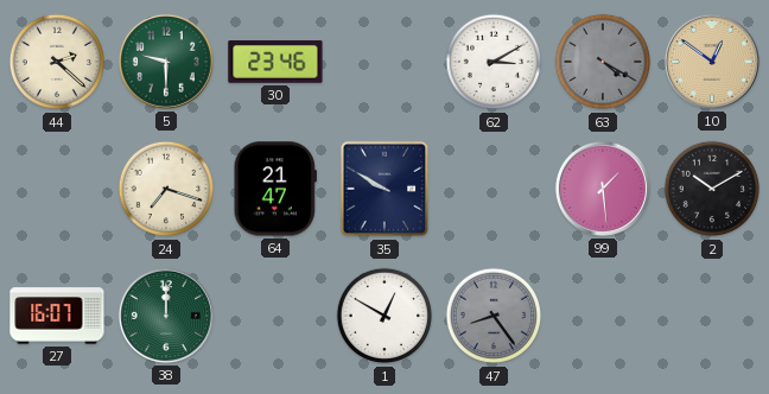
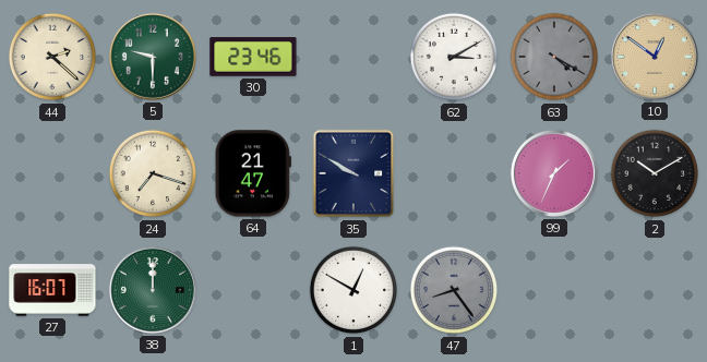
99: 1:29 -> 1:34
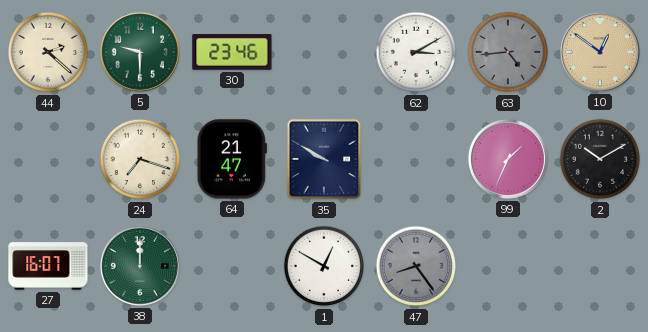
63: 4:20 -> 4:44
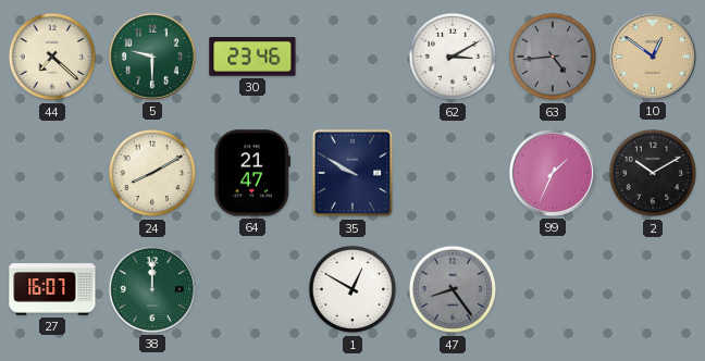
44: 2:22 -> 7:22
24: 7:18 -> 8:10
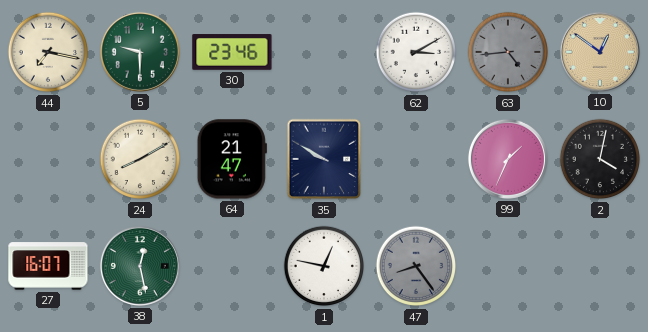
44: 7:22 -> 7:17
2: 10:10 -> 4:02
38: 12:00 -> 12:28
1: 12:50 -> 12:47
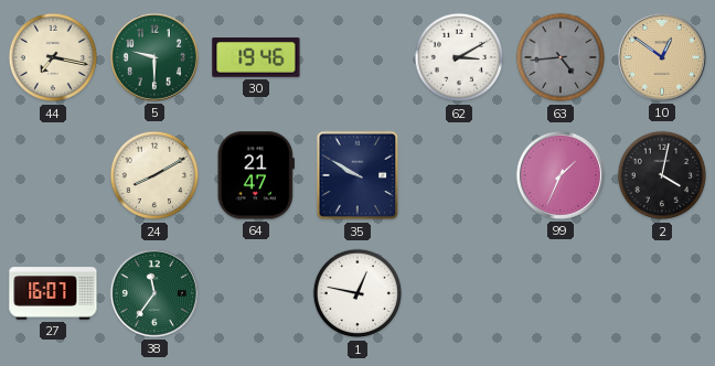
30: 23:46 -> 19:46
38: 12:28 -> 11:36
47: 8:24 -> none
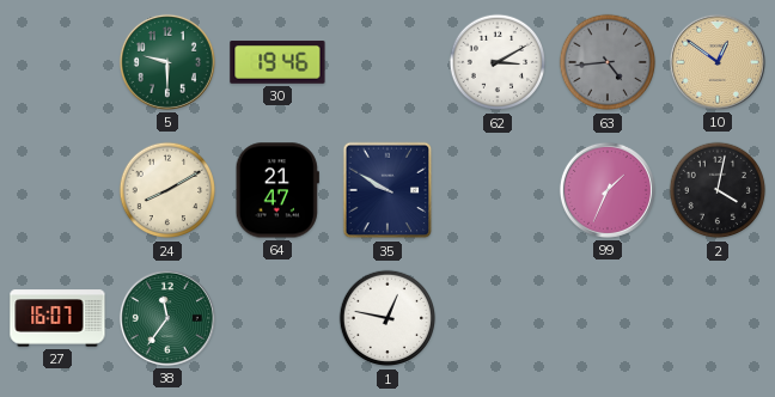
44: 7:17 -> none
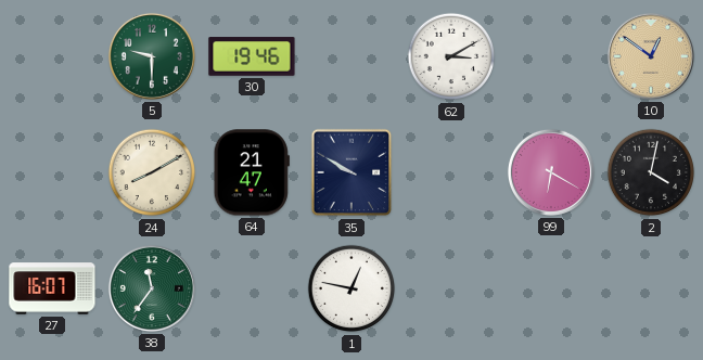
63: 4:44 -> none
99: 1:34 -> 6:20
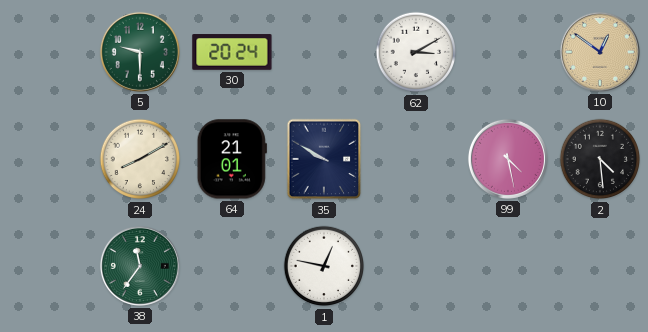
30: 19:46 -> 20:24
64: 21:47 -> 21:01
99: 6:20 -> 4:28
2: 4:02 -> 4:29
27: 16:07 -> none
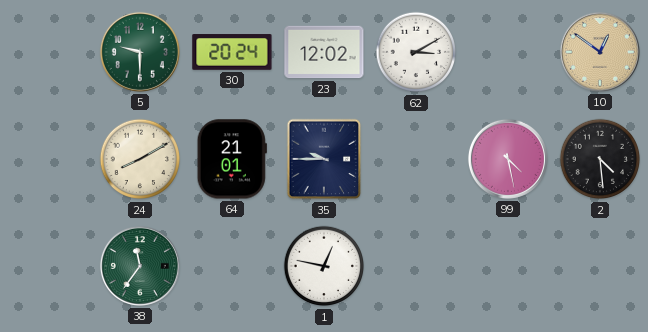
23: none -> 12:02
35: 9:50 -> 9:45
